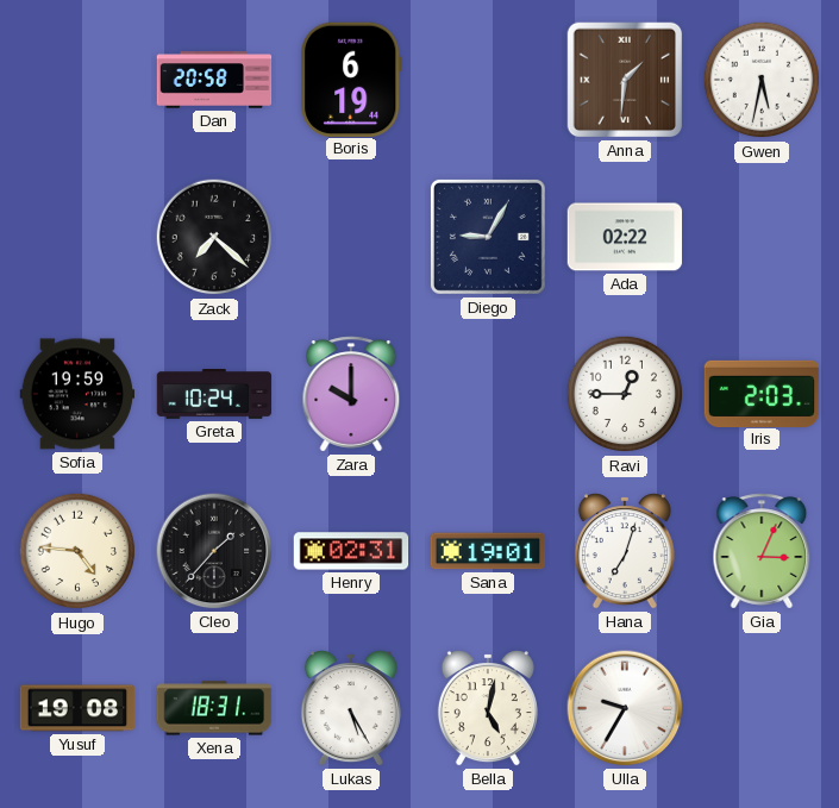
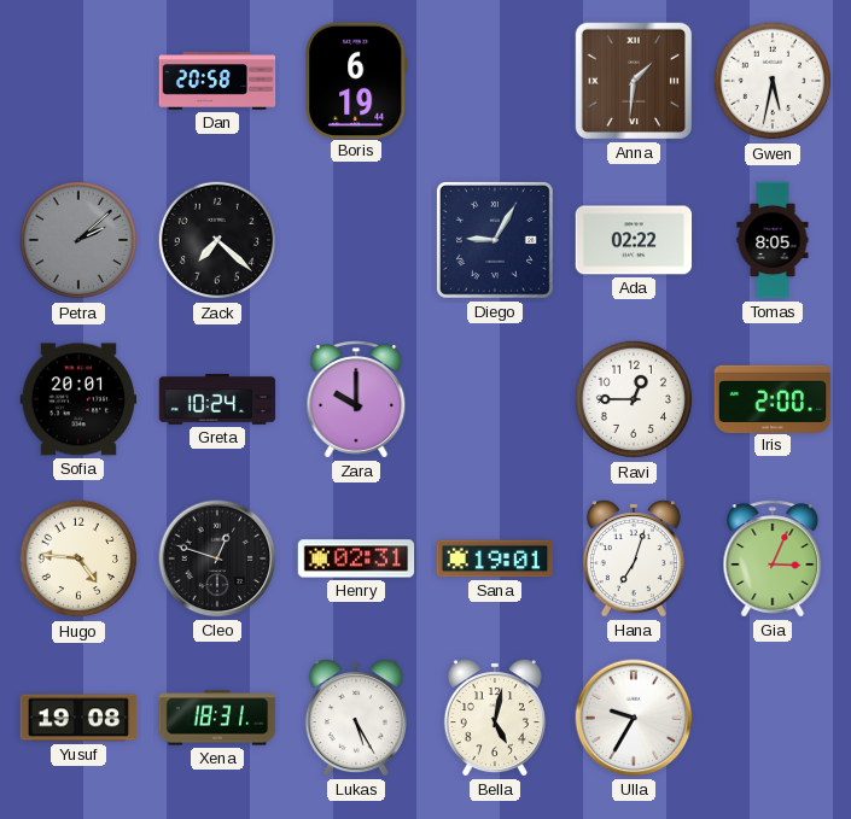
Petra: none -> 2:08
Tomas: none -> 8:05
Sofia: 19:59 -> 20:01
Iris: 2:03 -> 2:00
Cleo: 1:37 -> 12:48
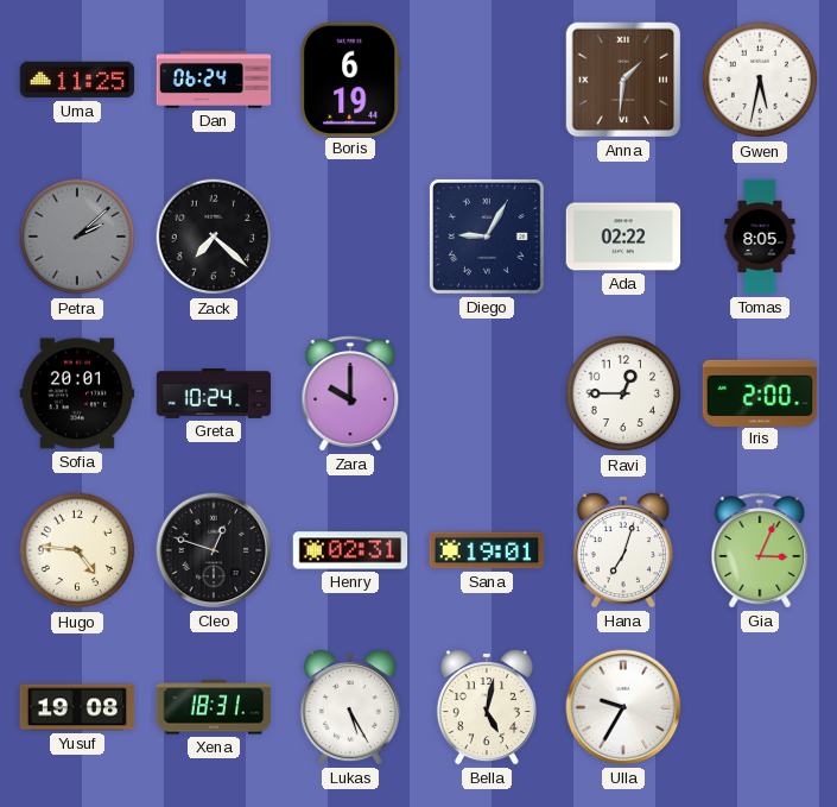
Uma: none -> 11:25
Dan: 20:58 -> 06:24
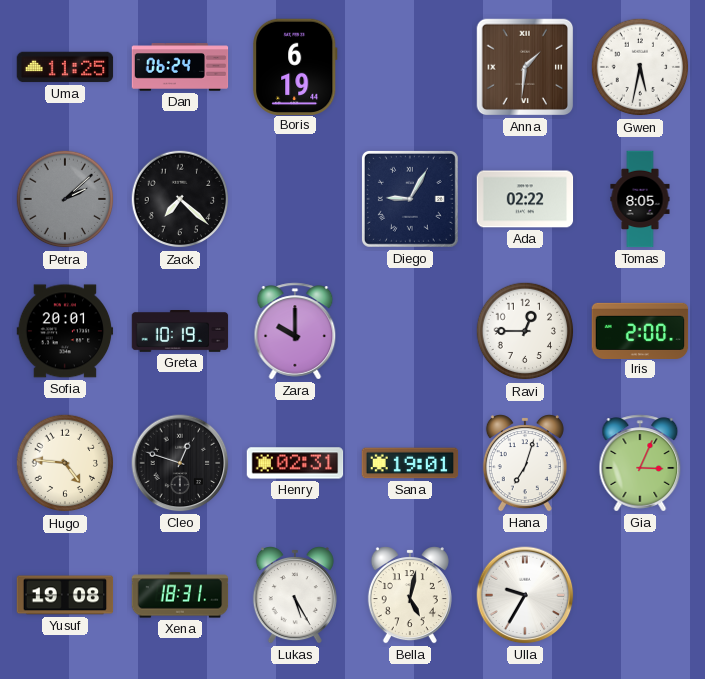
Greta: 10:24 -> 10:19
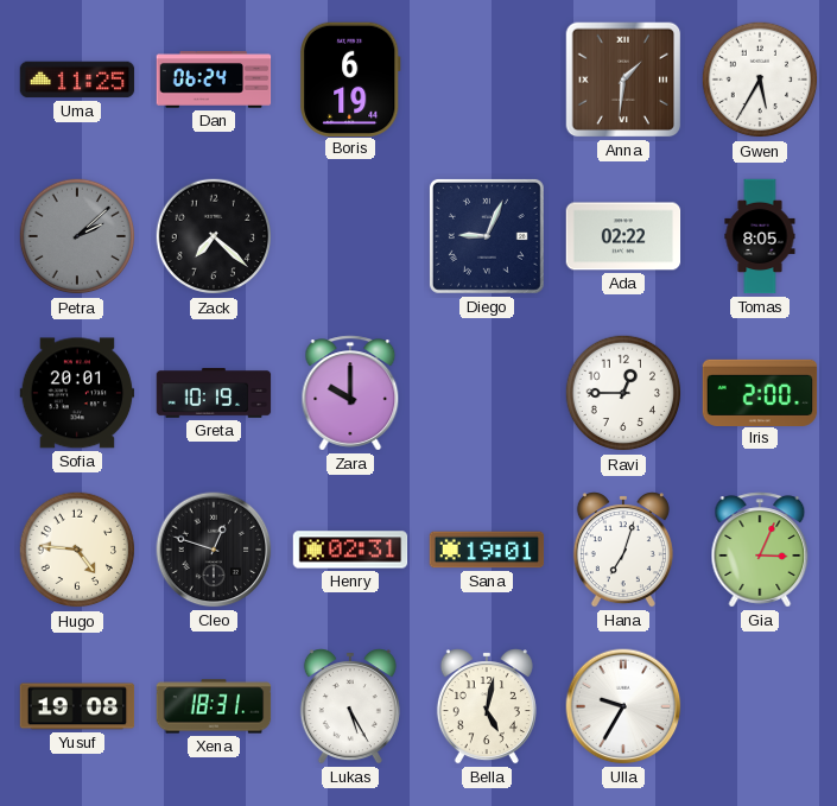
Gwen: 5:32 -> 5:35
Diego: 9:05 -> 9:04
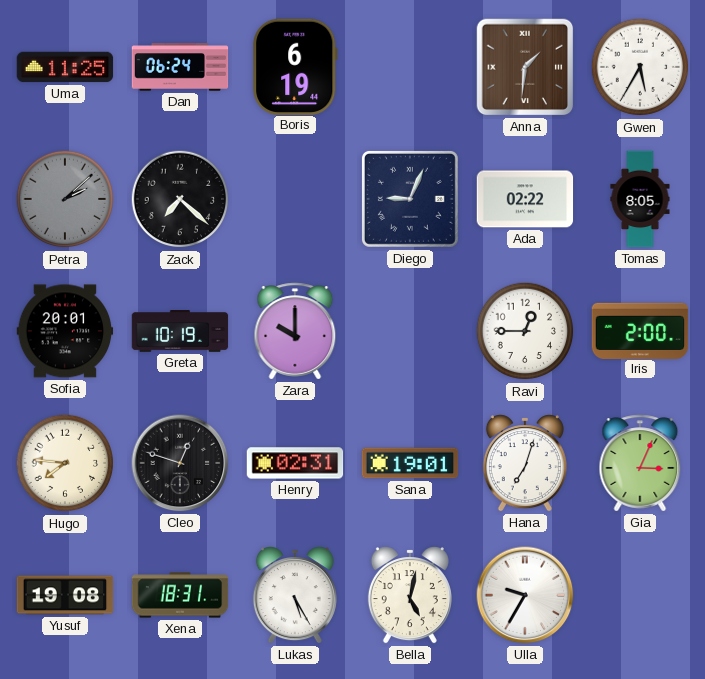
Hugo: 4:46 -> 7:46
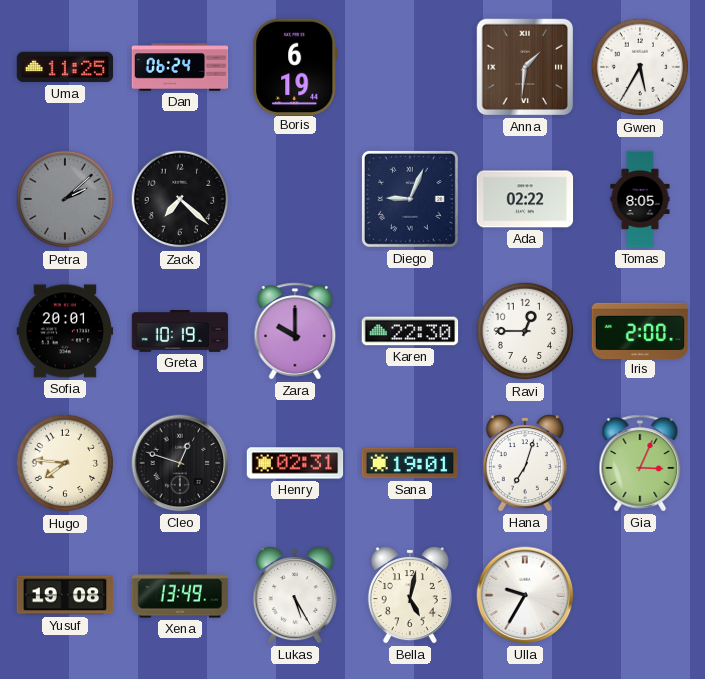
Karen: none -> 22:30
Xena: 18:31 -> 13:49
